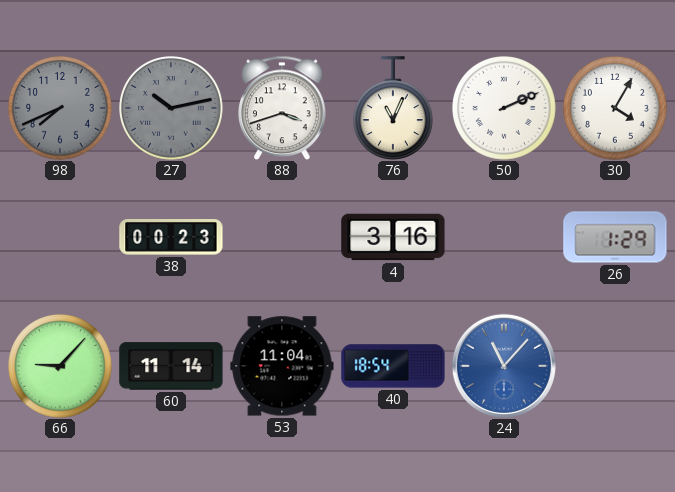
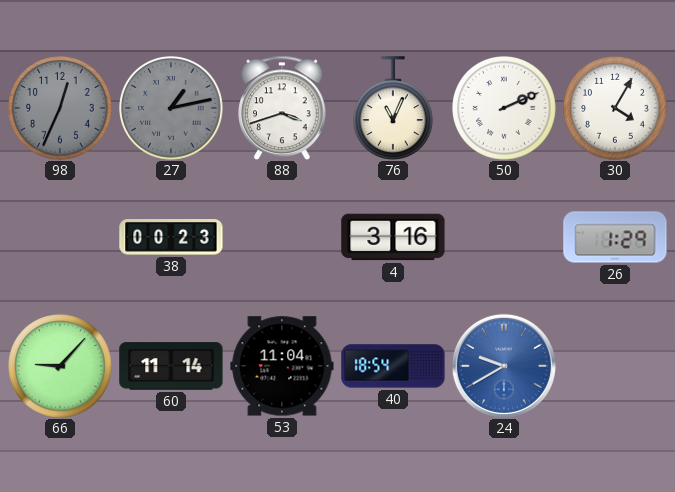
98: 7:41 -> 12:34
27: 10:13 -> 1:13
24: 11:07 -> 9:40
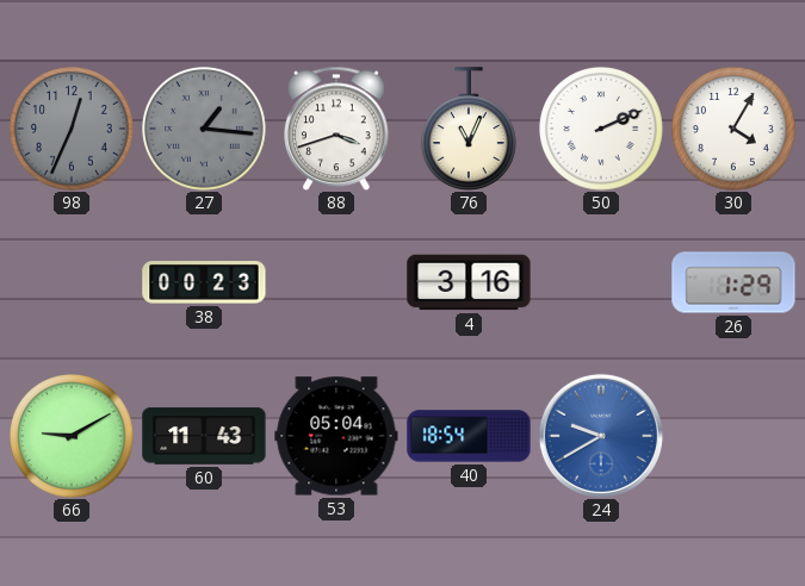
27: 1:13 -> 1:16
66: 9:07 -> 9:10
60: 11:14 -> 11:43
53: 11:04 -> 05:04
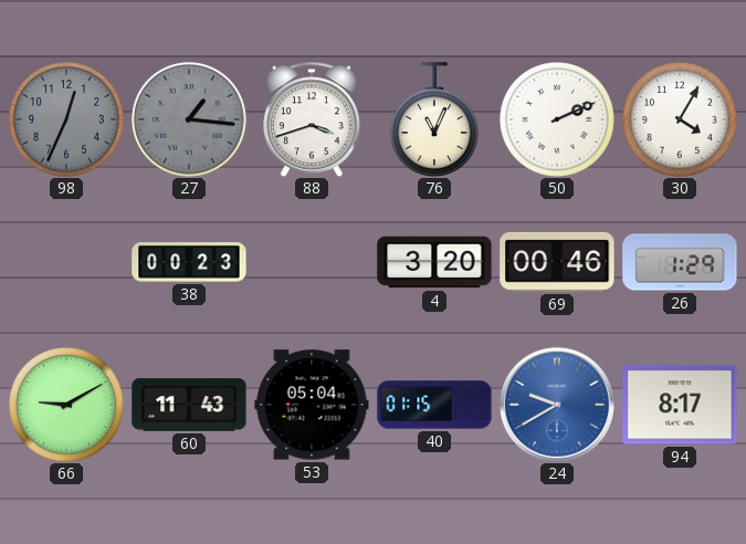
4: 3:16 -> 3:20
69: none -> 00:46
40: 18:54 -> 01:15
94: none -> 8:17
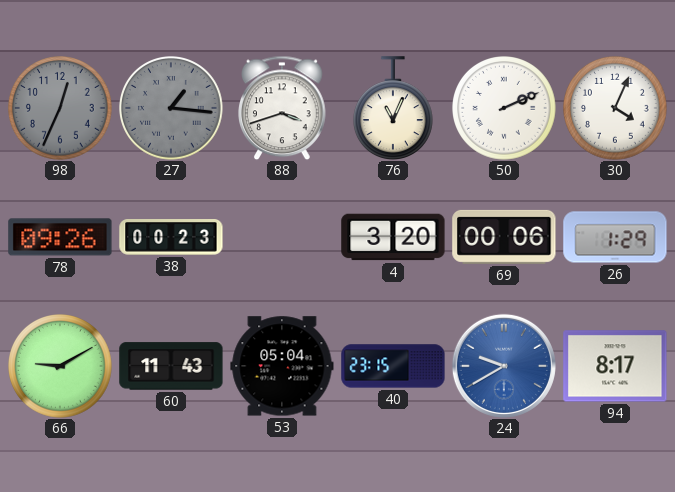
30: 4:05 -> 4:04
78: none -> 09:26
69: 00:46 -> 00:06
40: 01:15 -> 23:15
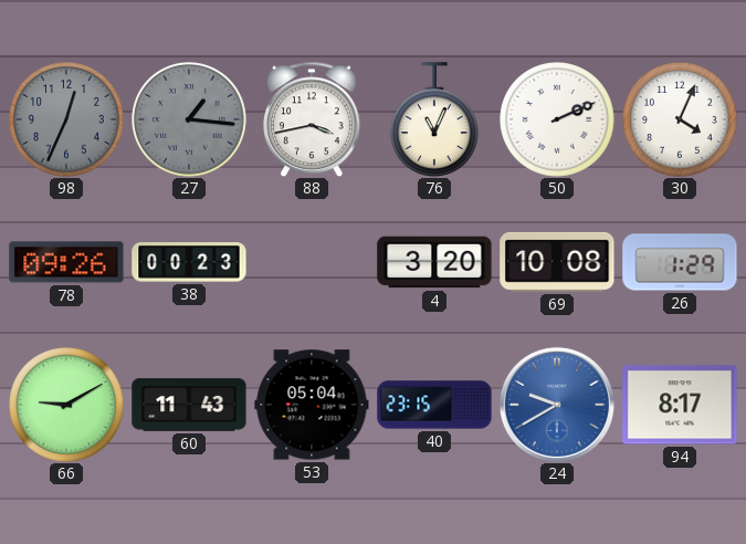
88: 3:42 -> 3:43
69: 00:06 -> 10:08
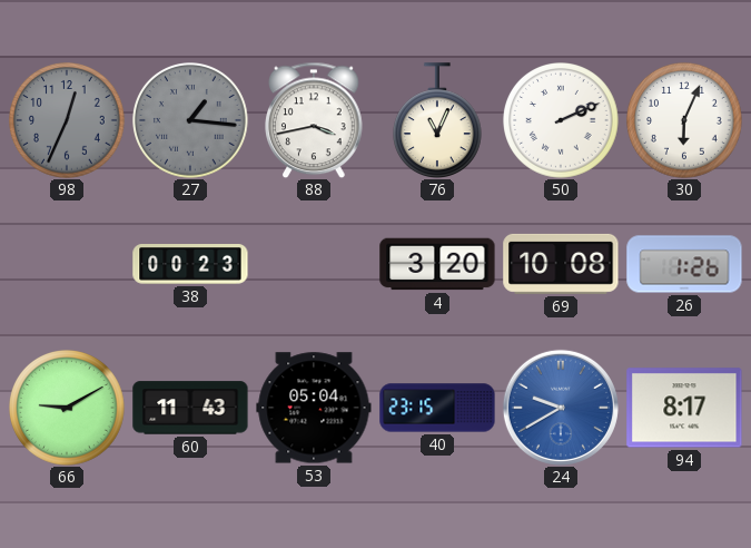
30: 4:04 -> 6:04
78: 09:26 -> none
26: 1:29 -> 1:26
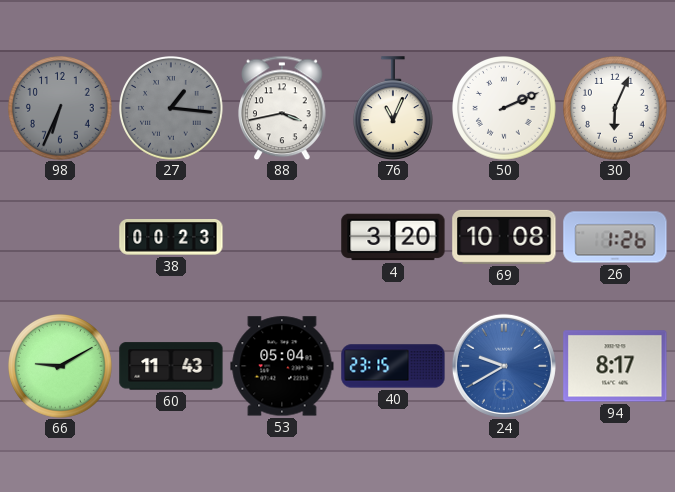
98: 12:34 -> 6:34
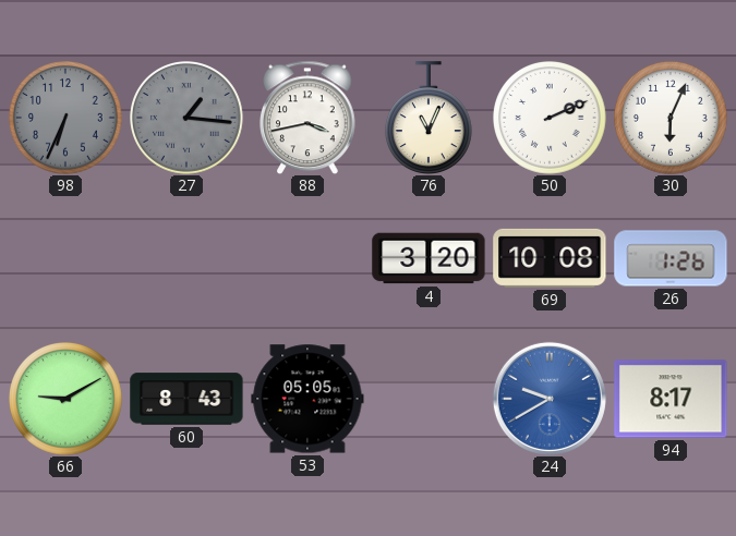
38: 00:23 -> none
60: 11:43 -> 8:43
53: 05:04 -> 05:05
40: 23:15 -> none
